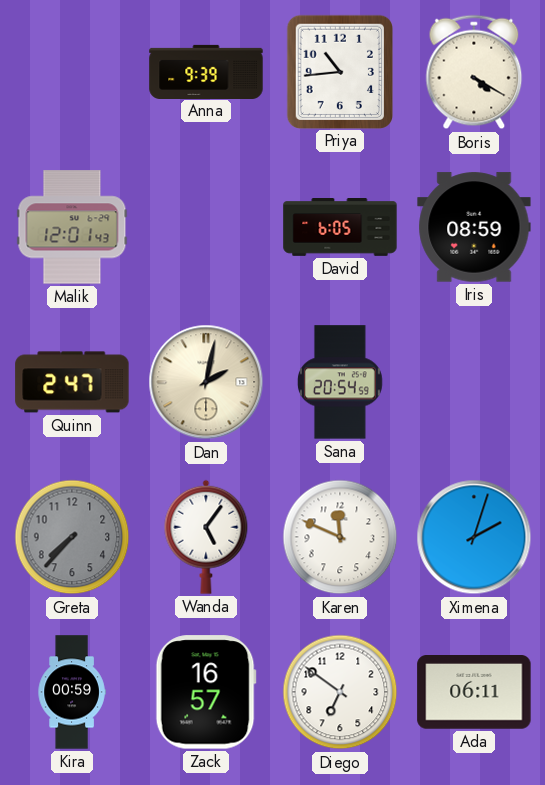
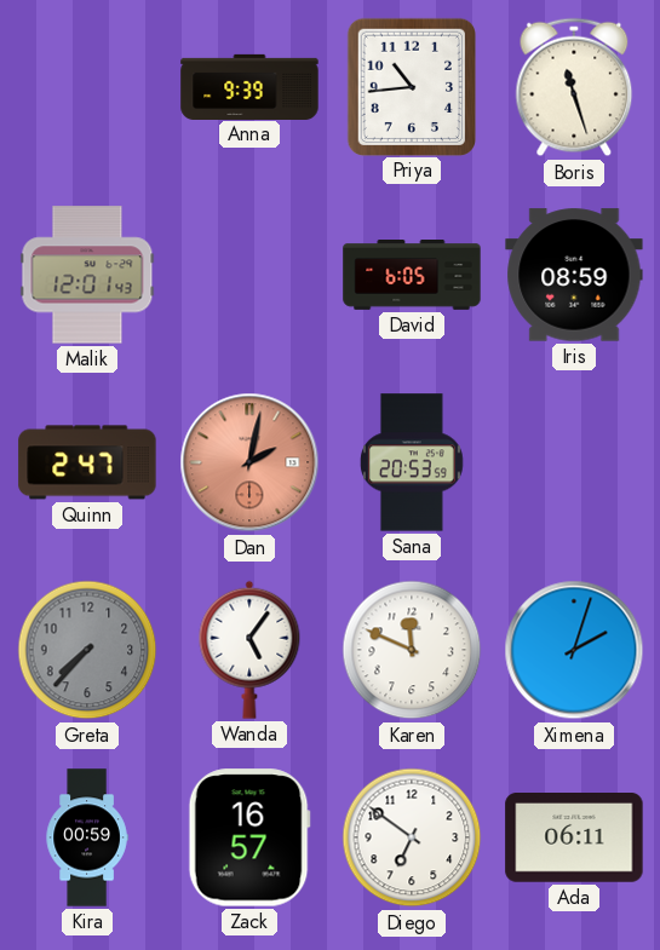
Boris: 4:20 -> 11:27
Dan dial: cream -> salmon
Sana: 20:54 -> 20:53
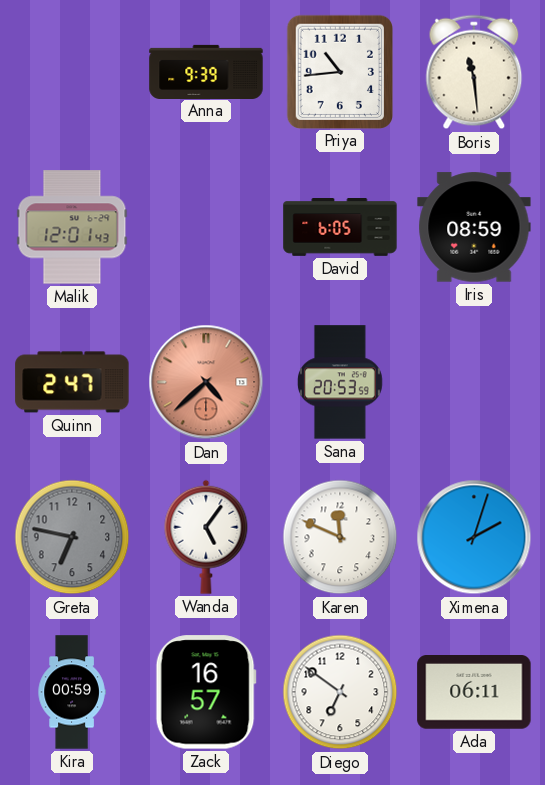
Boris: 11:27 -> 11:29
Dan: 2:02 -> 4:38
Greta: 7:37 -> 6:47
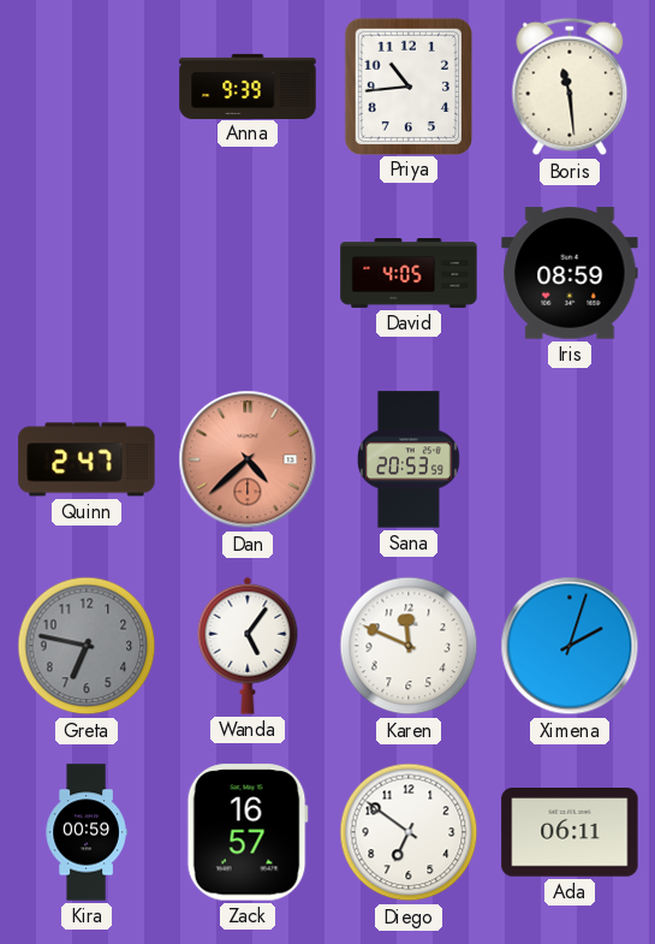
Malik: 12:01 -> none
David: 6:05 -> 4:05
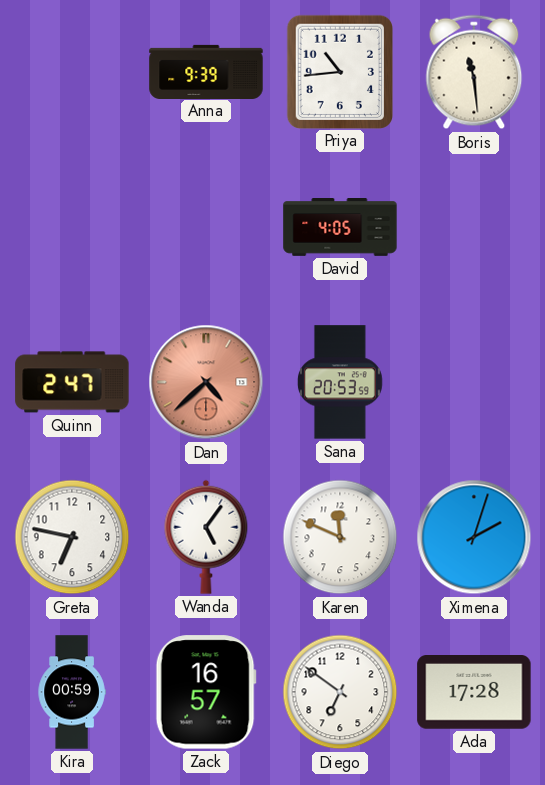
Iris: 08:59 -> none
Greta dial: grey -> white
Ada: 06:11 -> 17:28
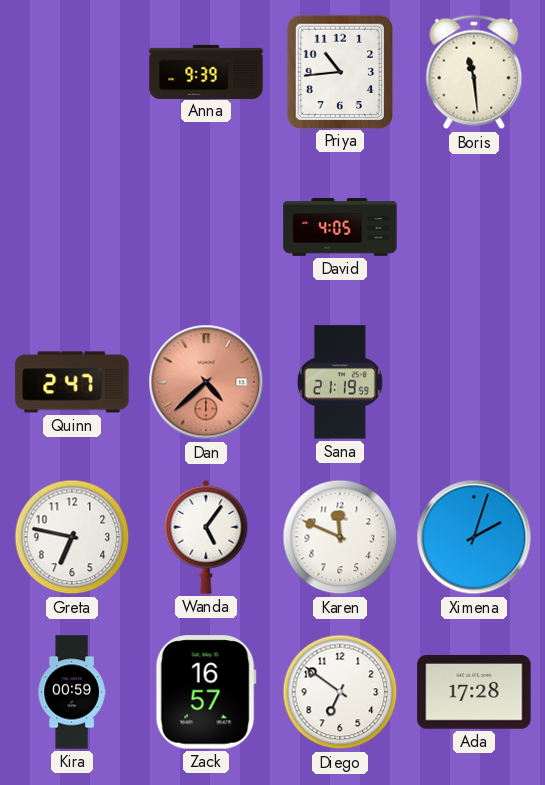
Sana: 20:53 -> 21:19
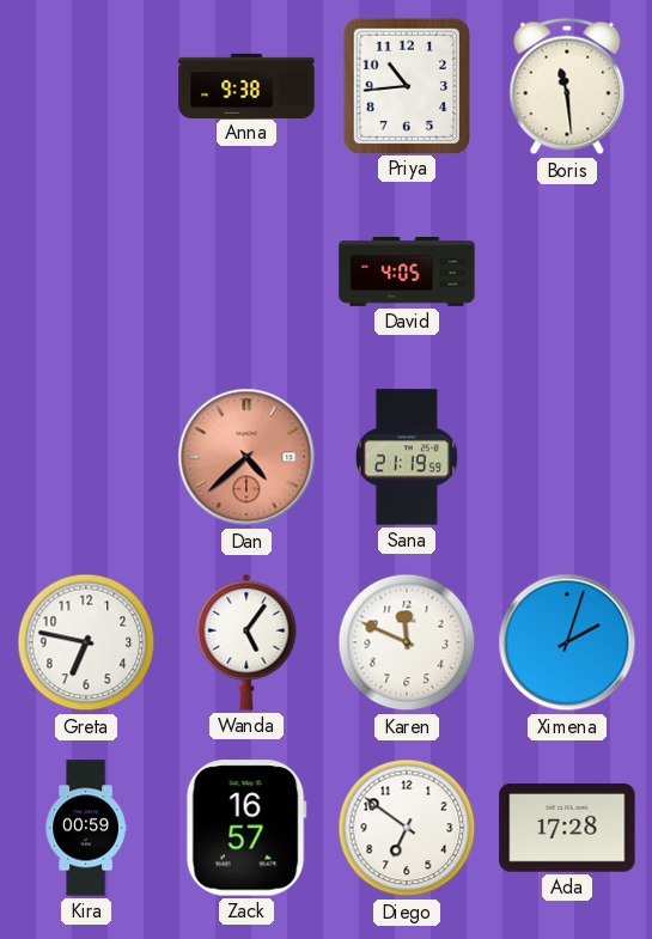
Anna: 9:39 -> 9:38
Quinn: 2:47 -> none
